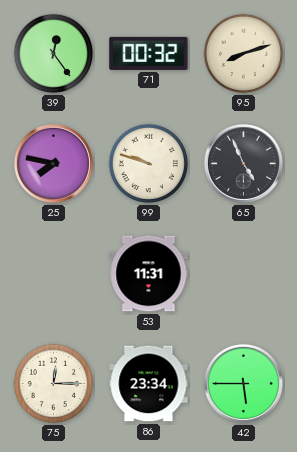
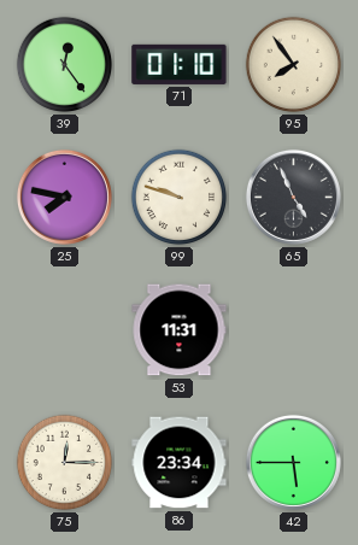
71: 00:32 -> 01:10
95: 8:12 -> 7:54
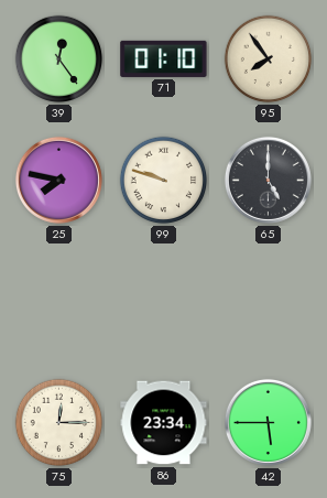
65: 4:56 -> 5:00
53: 11:31 -> none
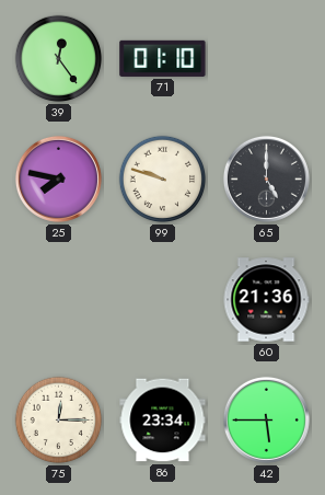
95: 7:54 -> none
60: none -> 21:36
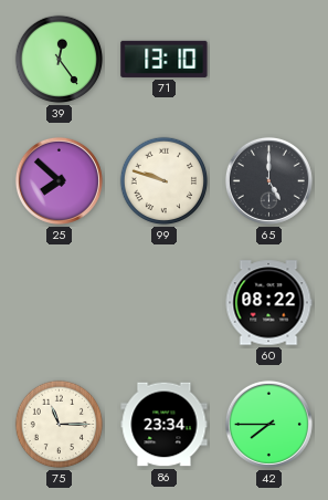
71: 01:10 -> 13:10
25: 7:47 -> 7:52
60: 21:36 -> 08:22
75: 12:15 -> 11:15
42: 5:45 -> 7:45
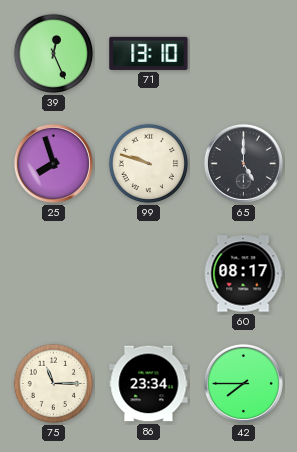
39: 12:24 -> 12:26
25: 7:52 -> 7:57
60: 08:22 -> 08:17
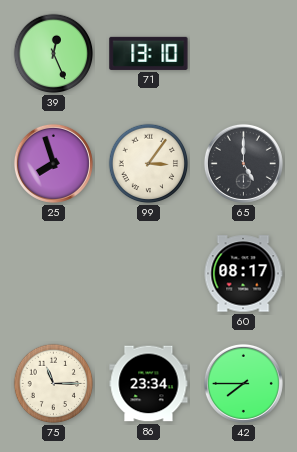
99: 9:48 -> 3:06
